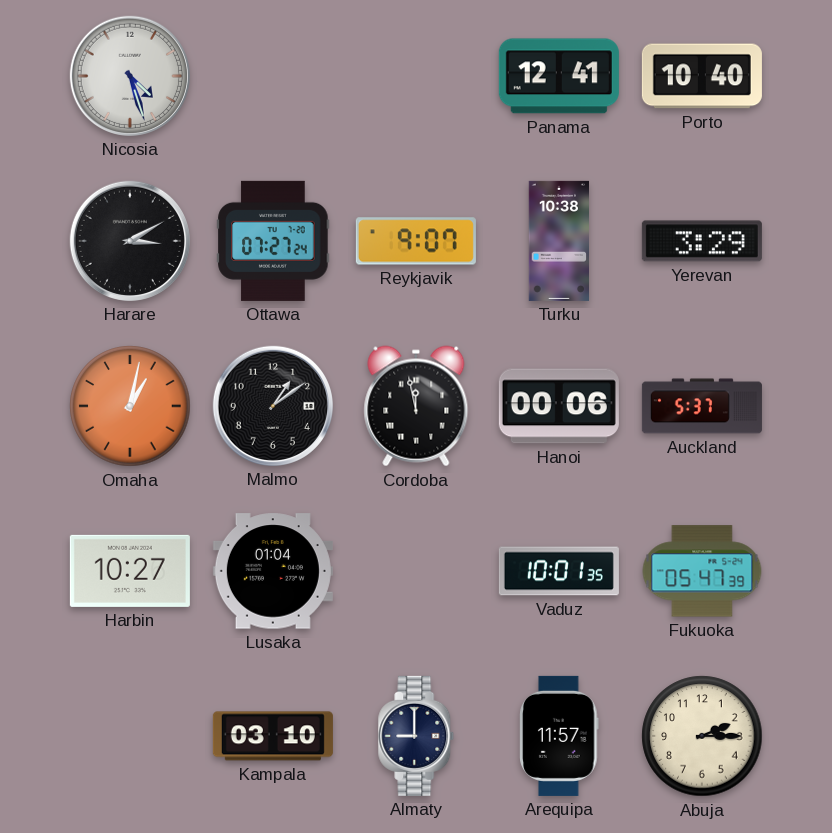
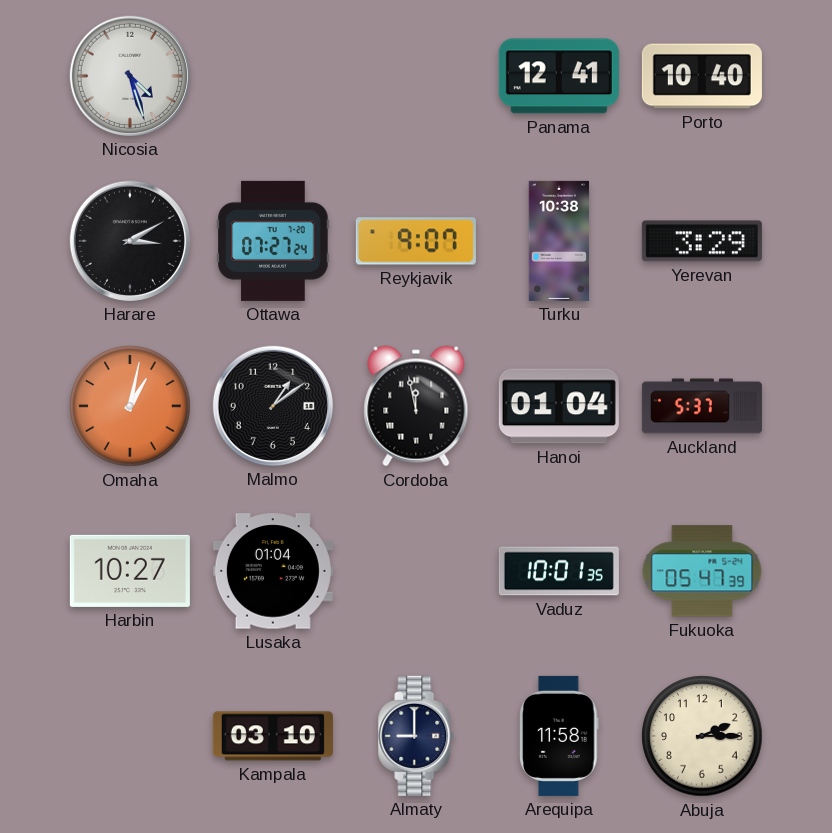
Hanoi: 00:06 -> 01:04
Arequipa: 11:57 -> 11:58
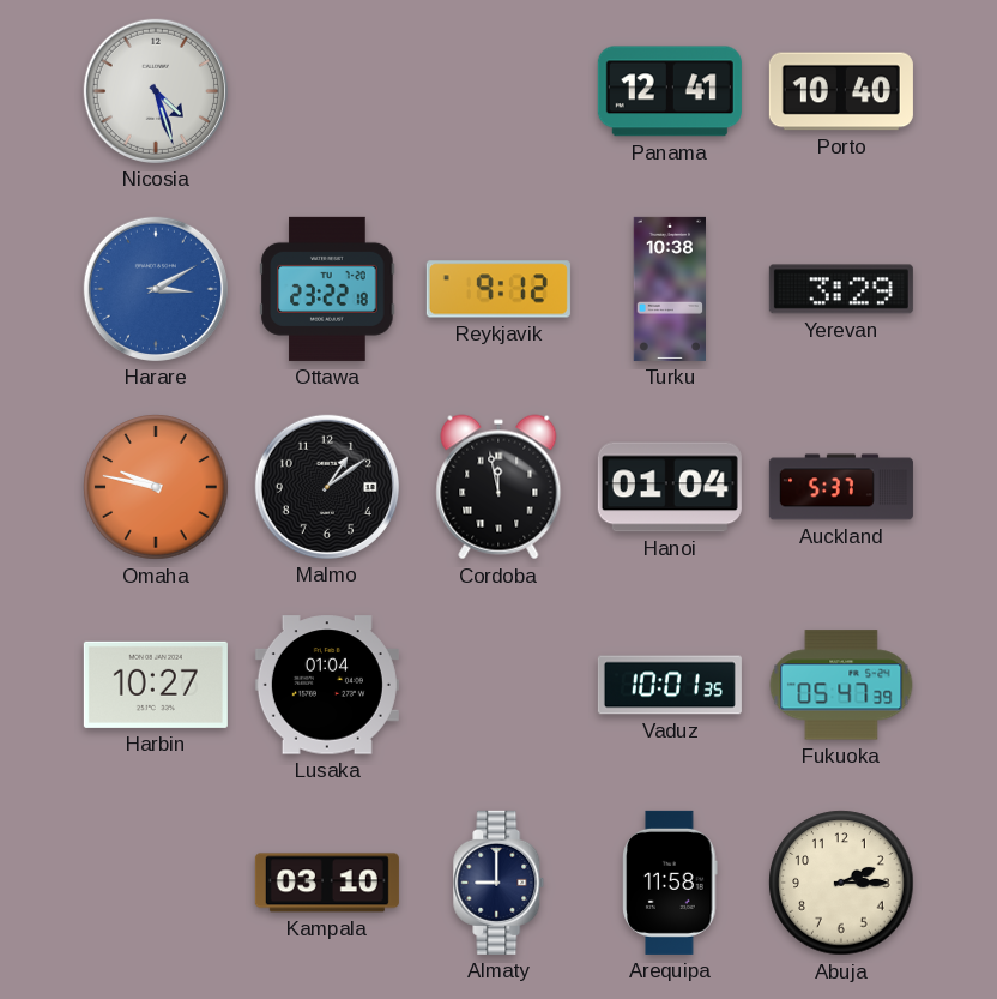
Harare dial: black -> blue
Ottawa: 07:27 -> 23:22
Reykjavik: 9:07 -> 9:12
Omaha: 1:02 -> 9:47
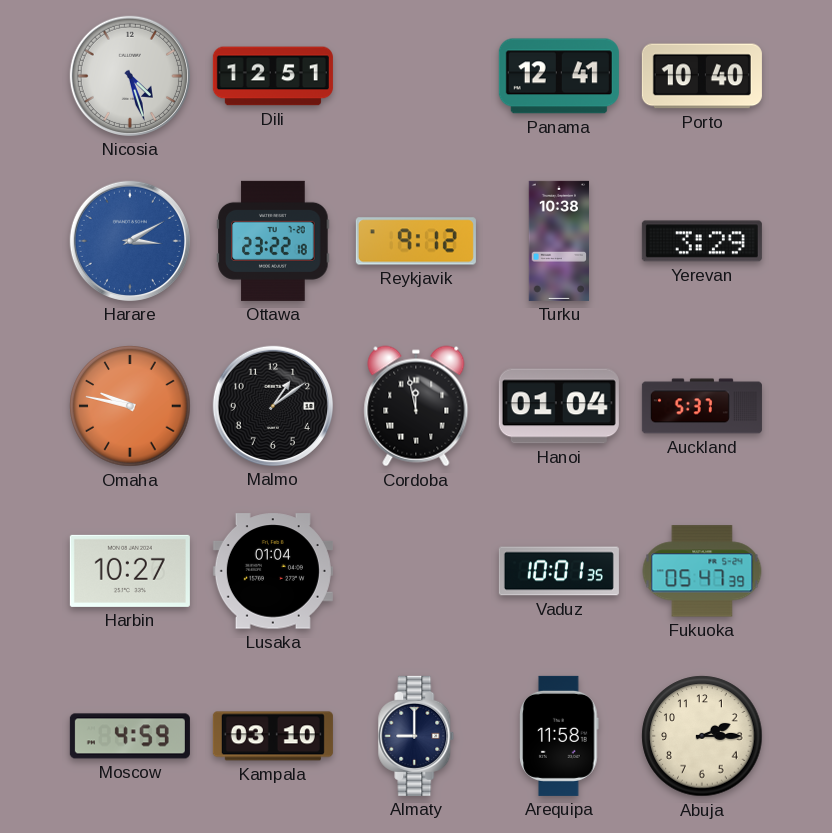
Dili: none -> 12:51
Moscow: none -> 4:59
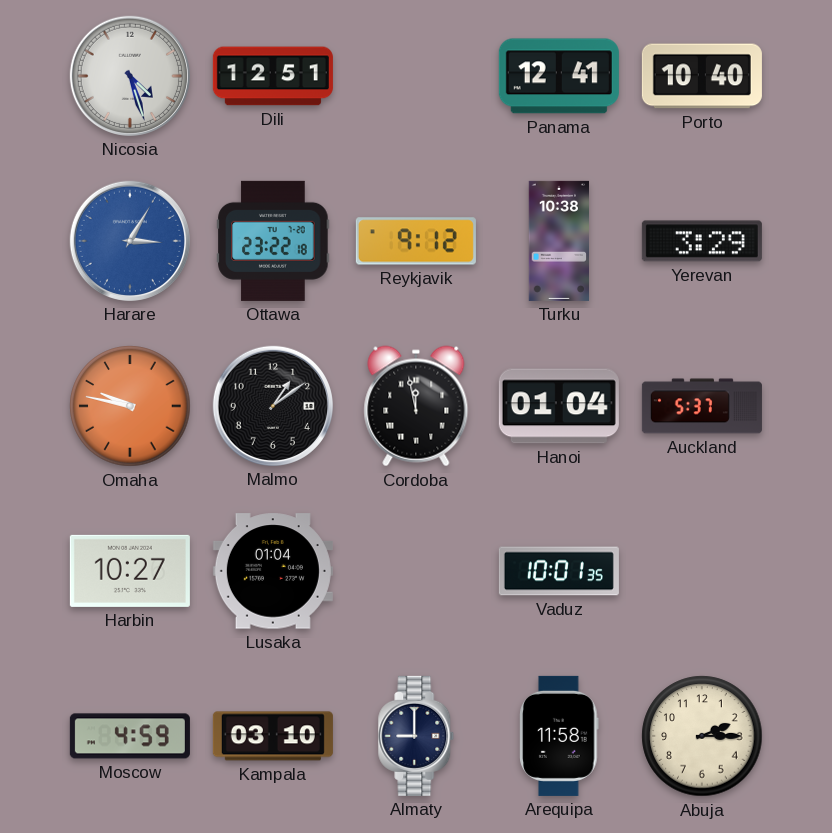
Harare: 3:10 -> 3:05
Fukuoka: 05:47 -> none
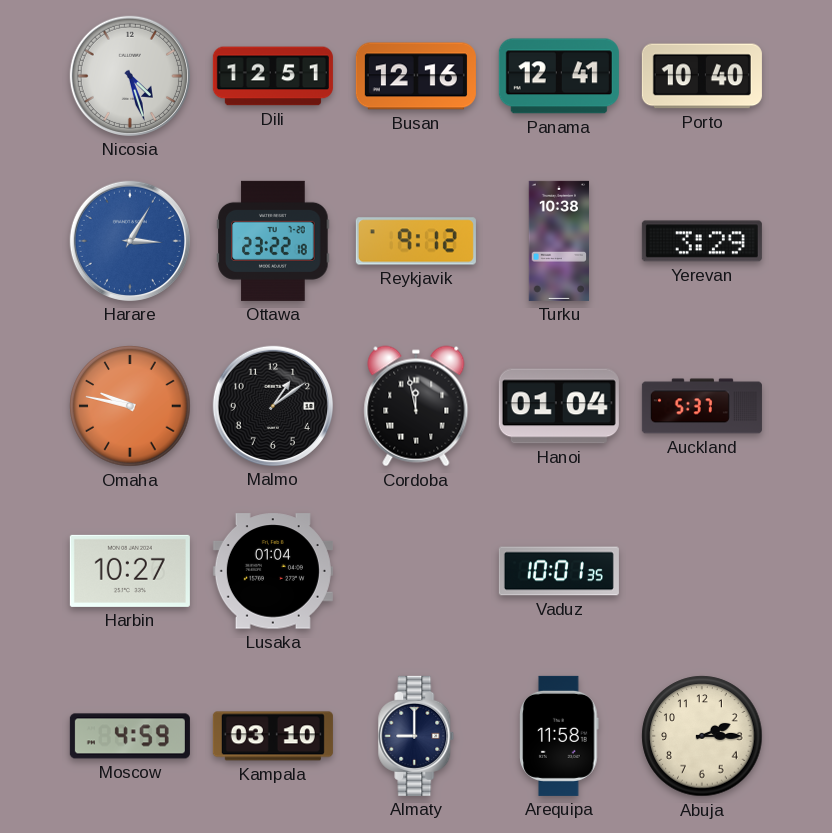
Busan: none -> 12:16
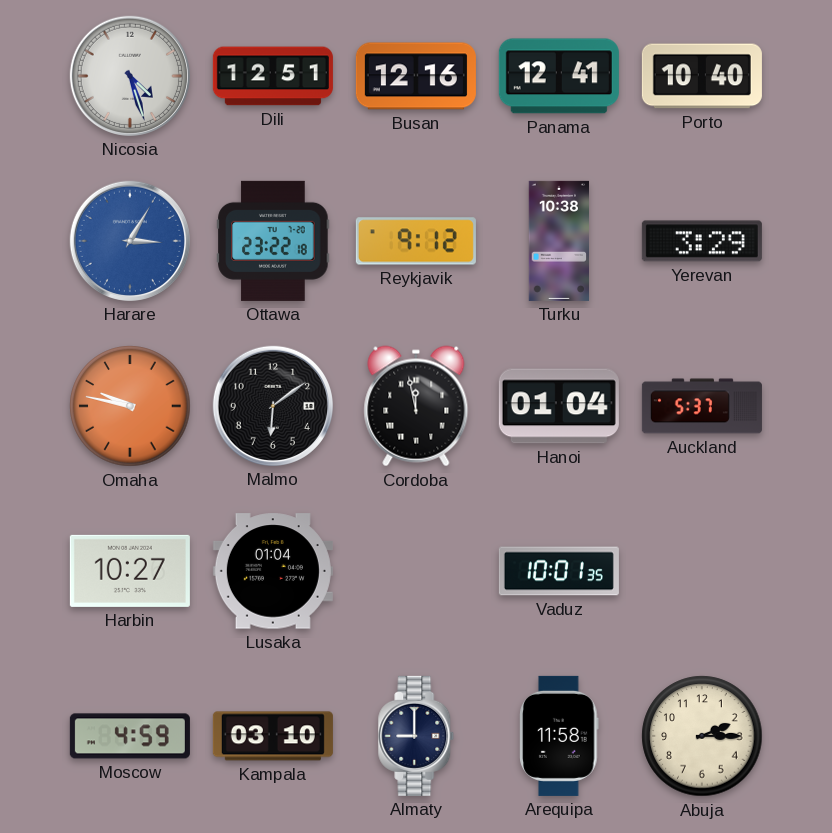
Malmo: 1:09 -> 6:09
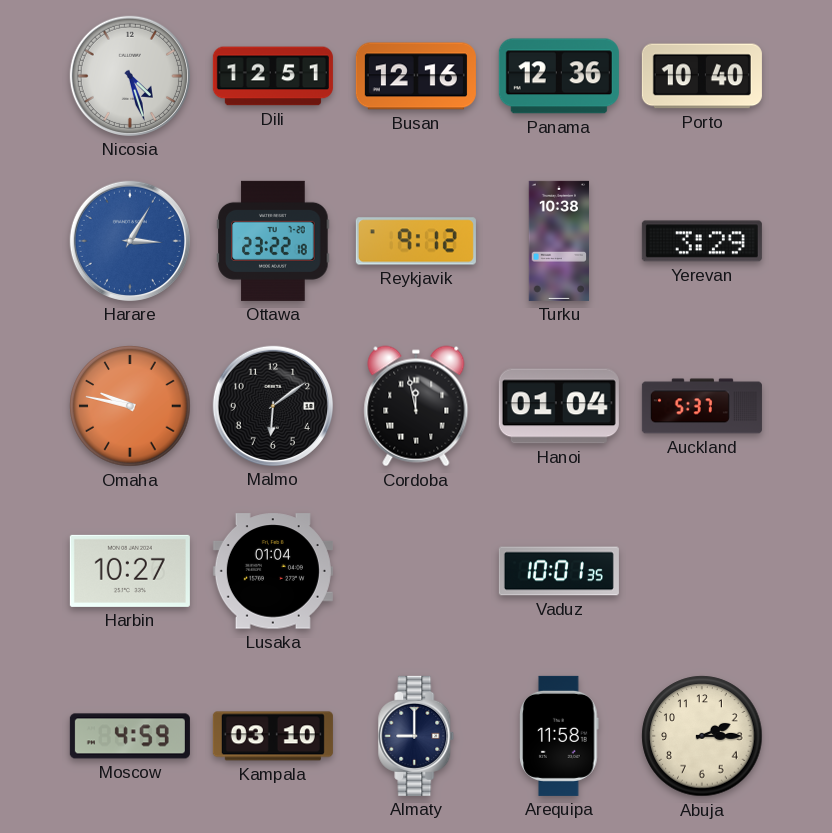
Panama: 12:41 -> 12:36
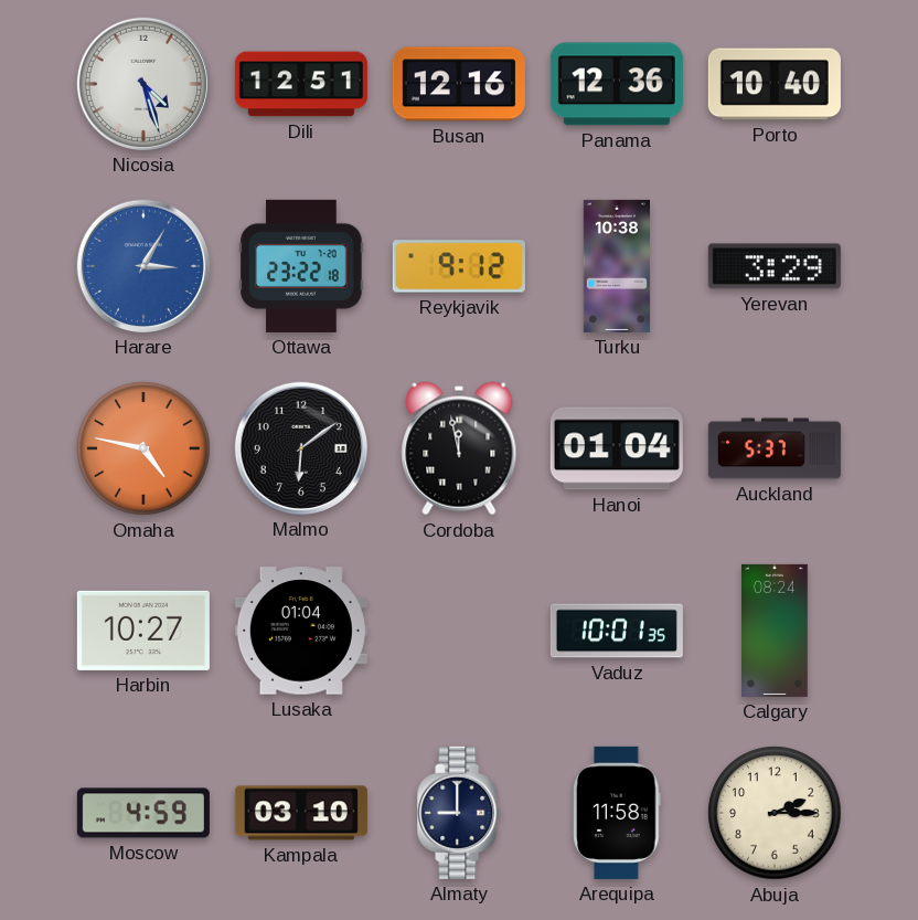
Omaha: 9:47 -> 4:47
Calgary: none -> 08:24
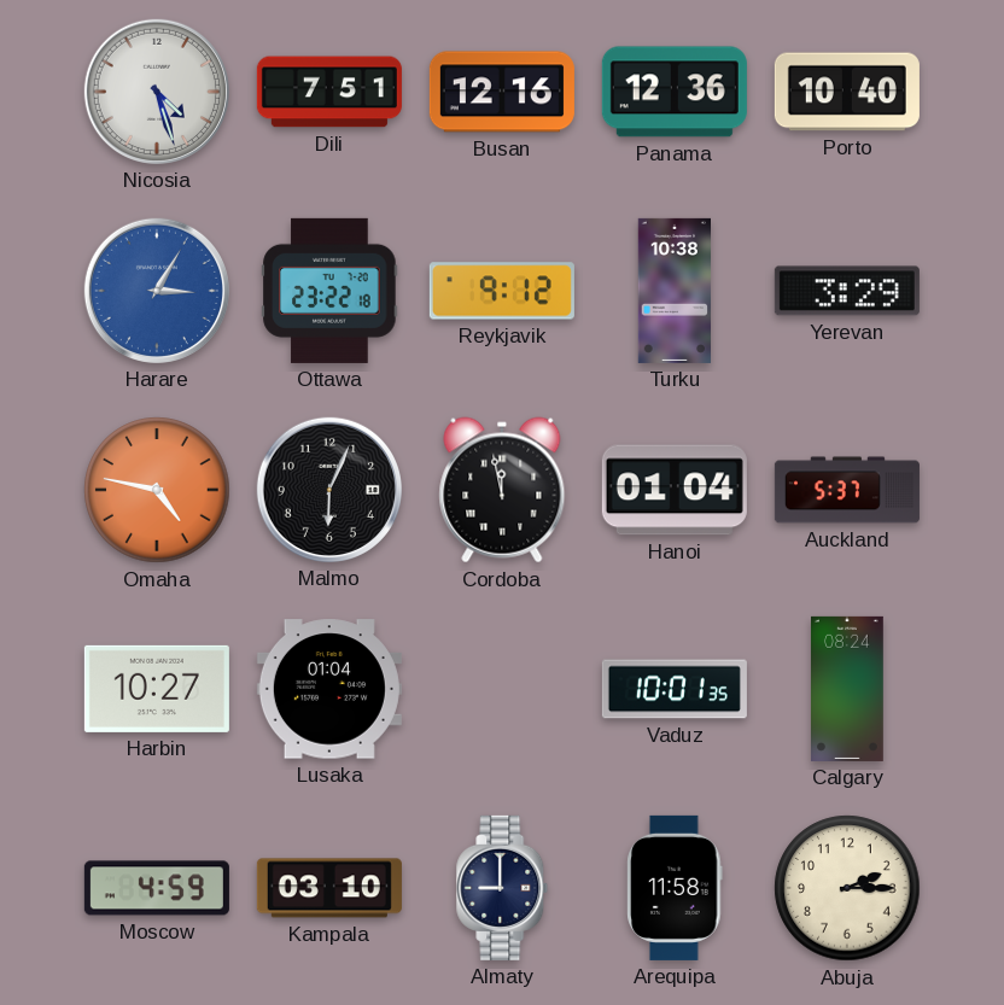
Dili: 12:51 -> 7:51
Malmo: 6:09 -> 6:04
